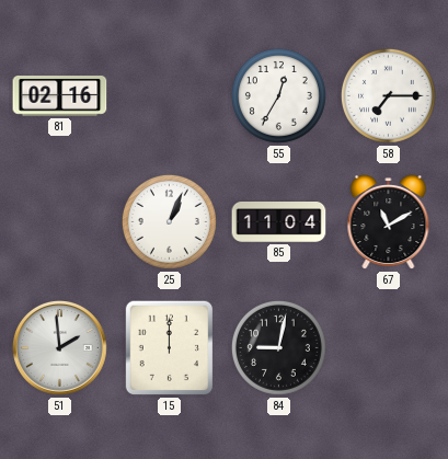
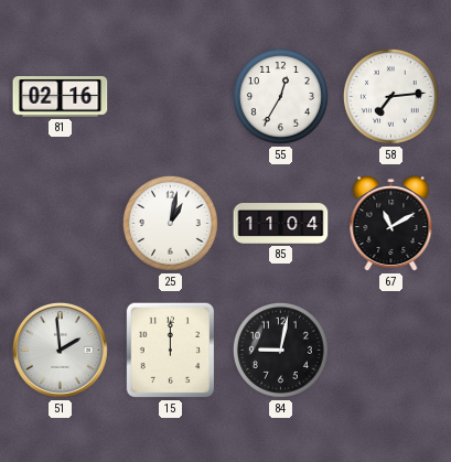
58: 7:15 -> 7:14
25: 1:04 -> 1:02
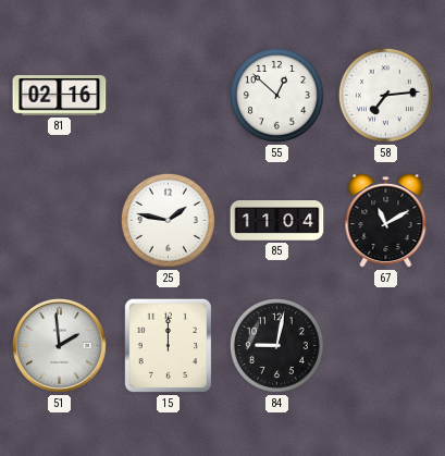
55: 12:35 -> 12:52
25: 1:02 -> 1:47
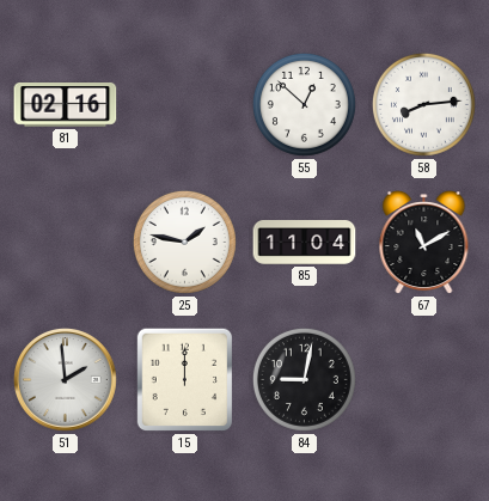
58: 7:14 -> 8:14
